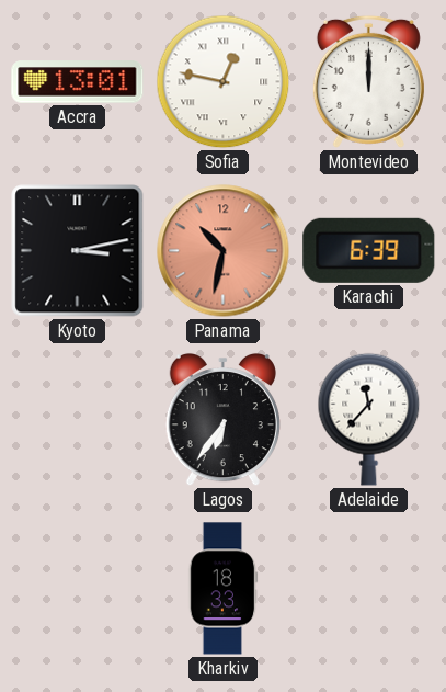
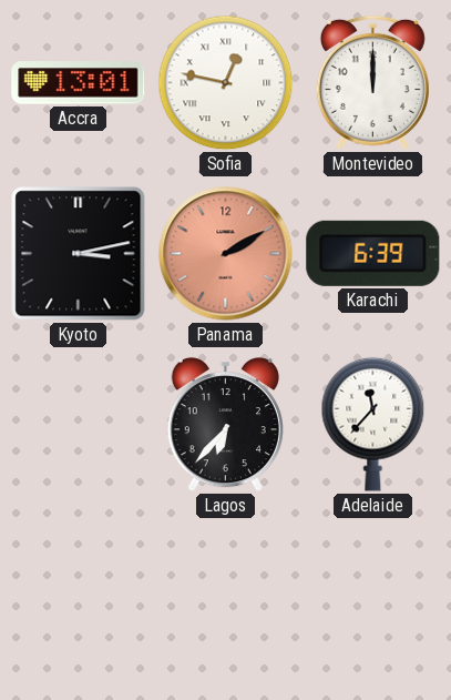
Panama: 10:32 -> 2:10
Lagos: 6:36 -> 6:37
Kharkiv: 18:33 -> none
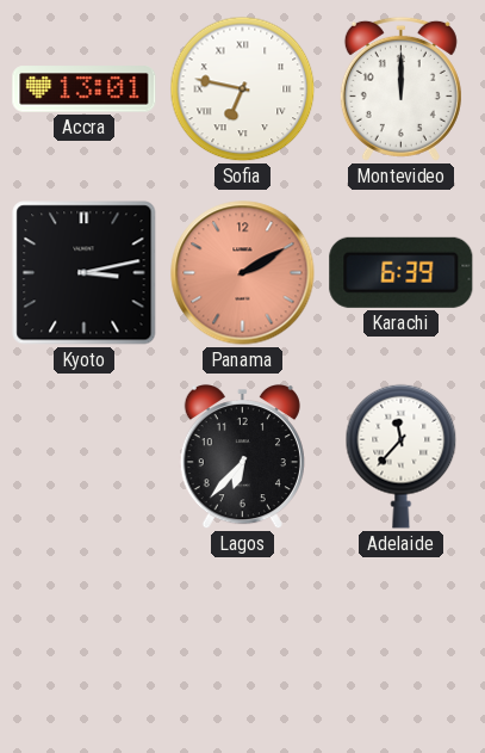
Sofia: 12:47 -> 6:47
